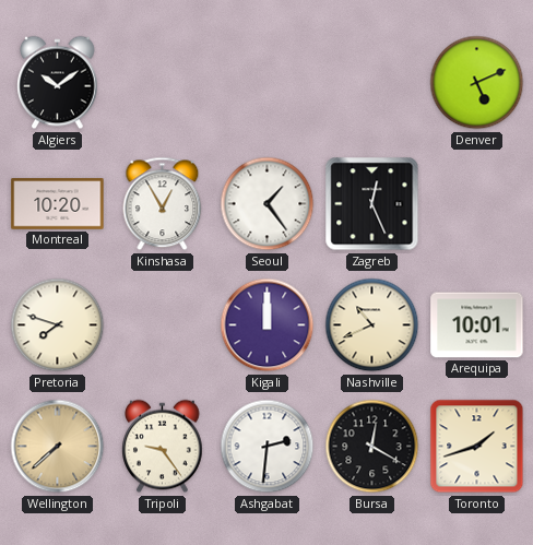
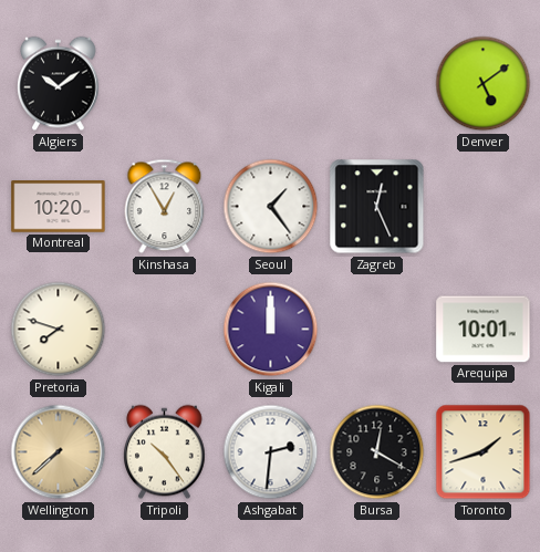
Denver: 5:11 -> 5:09
Nashville: 10:41 -> none
Tripoli: 9:24 -> 10:24
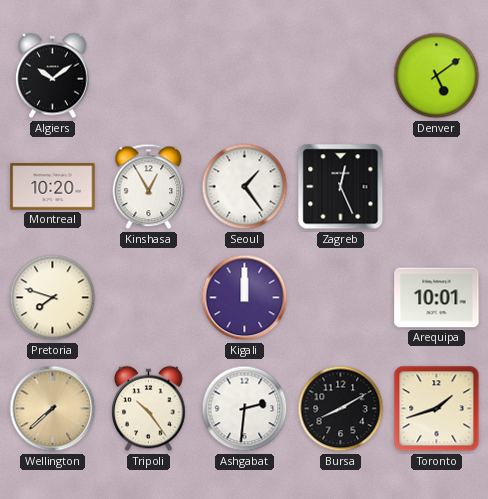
Bursa: 12:20 -> 8:10
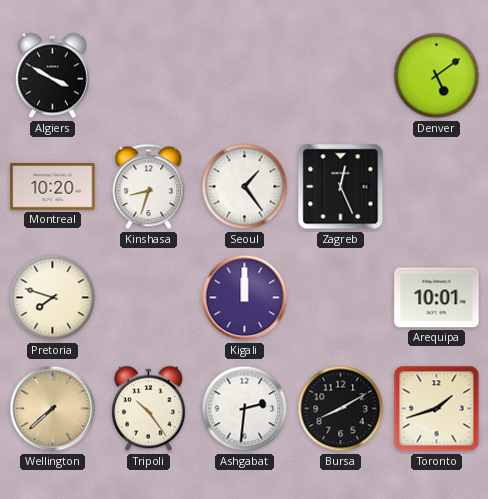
Algiers: 10:09 -> 3:50
Kinshasa: 12:55 -> 8:33
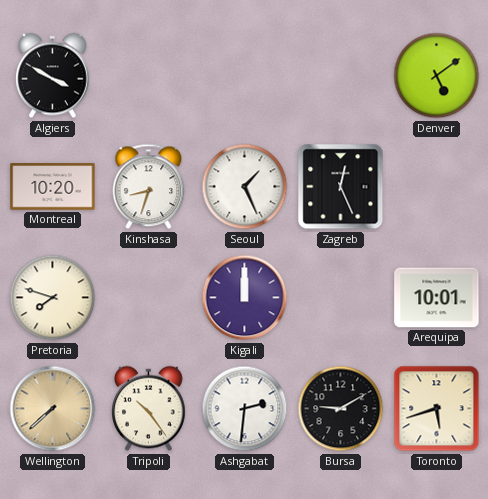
Seoul: 1:24 -> 1:26
Bursa: 8:10 -> 9:10
Toronto: 1:42 -> 5:42
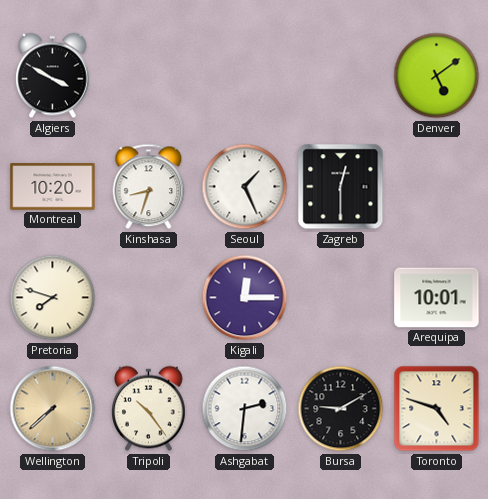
Zagreb: 12:26 -> 12:30
Kigali: 12:00 -> 12:15
Toronto: 5:42 -> 4:48
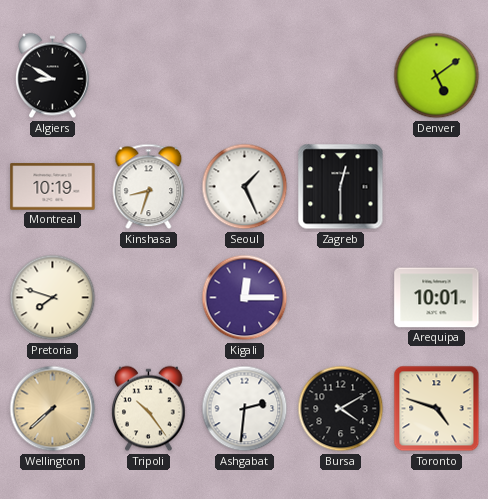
Algiers: 3:50 -> 8:50
Montreal: 10:20 -> 10:19
Bursa: 9:10 -> 4:10
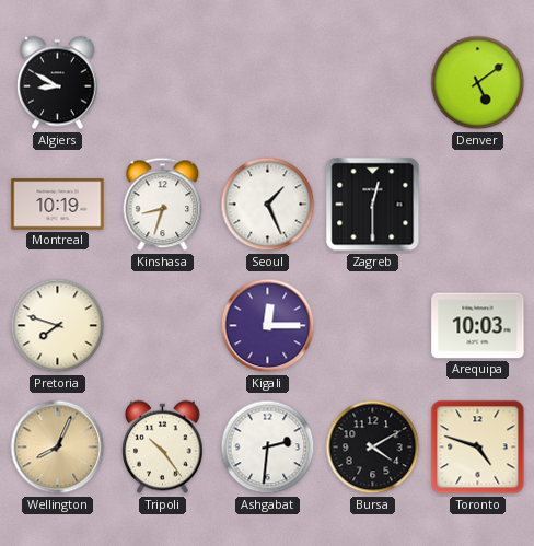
Arequipa: 10:01 -> 10:03
Wellington: 7:38 -> 8:04
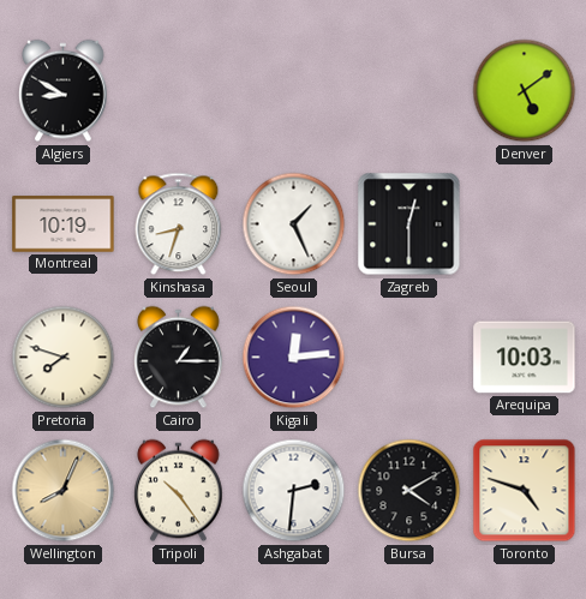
Cairo: none -> 1:15
Kigali: 12:15 -> 12:14
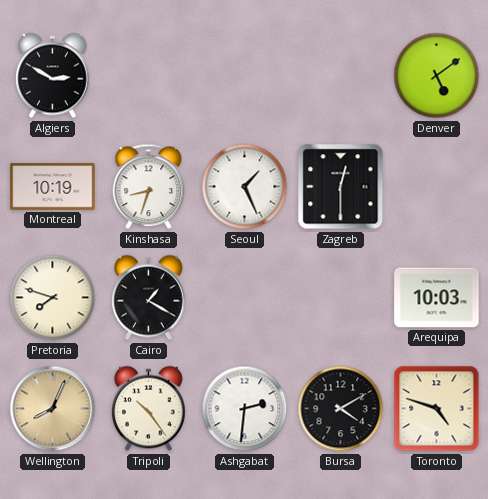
Algiers: 8:50 -> 2:50
Cairo: 1:15 -> 1:20
Kigali: 12:14 -> none
